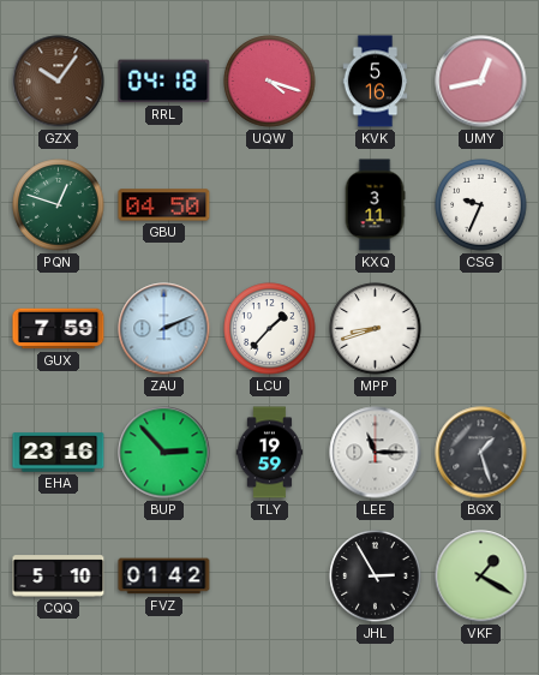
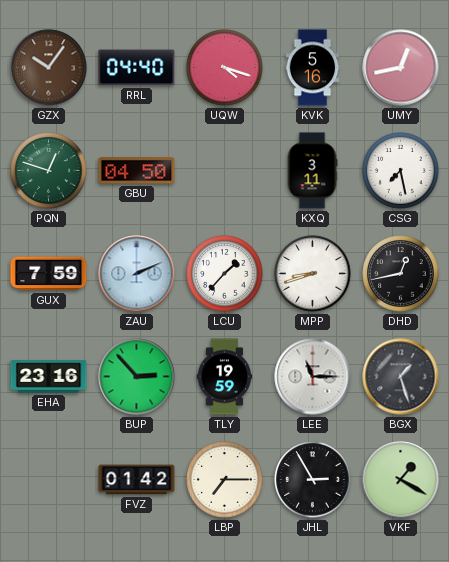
RRL: 04:18 -> 04:40
CSG: 9:34 -> 7:28
DHD: none -> 12:43
CQQ: 5:10 -> none
LBP: none -> 7:15
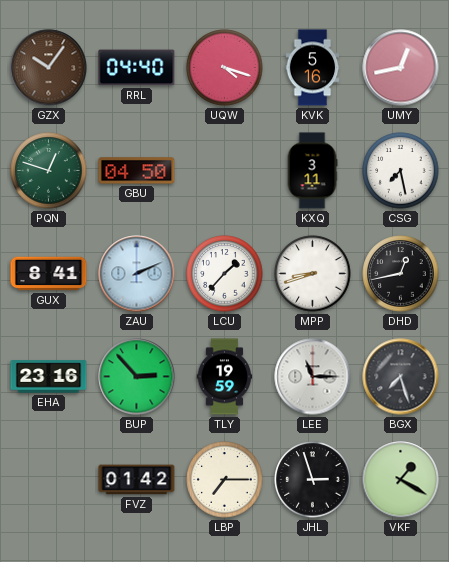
GUX: 7:59 -> 8:41
BGX: 1:27 -> 7:27
JHL: 2:55 -> 2:57
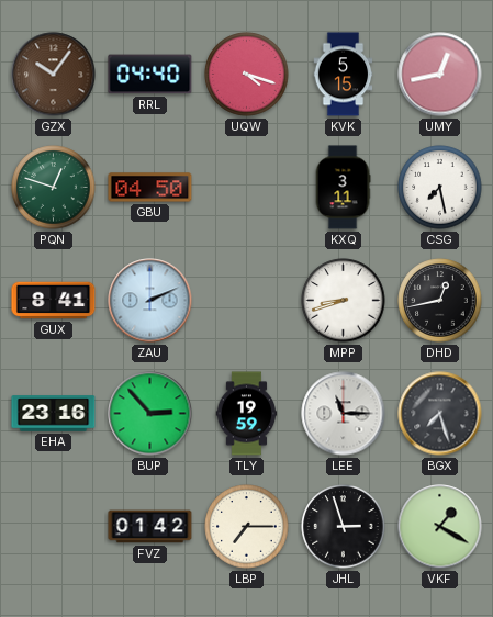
KVK: 5:16 -> 5:15
LCU: 1:37 -> none
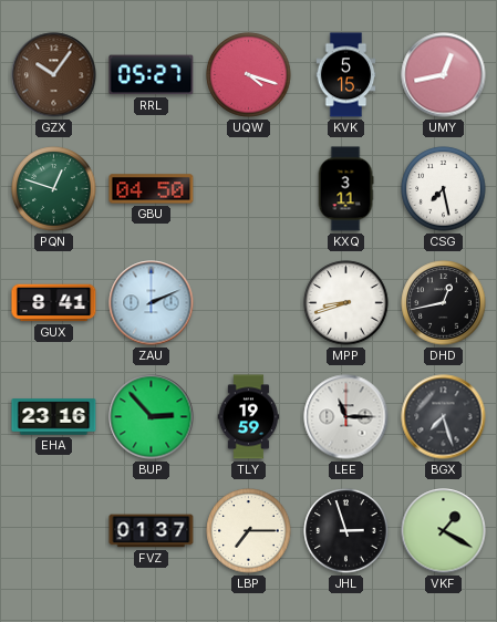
RRL: 04:40 -> 05:27
FVZ: 01:42 -> 01:37
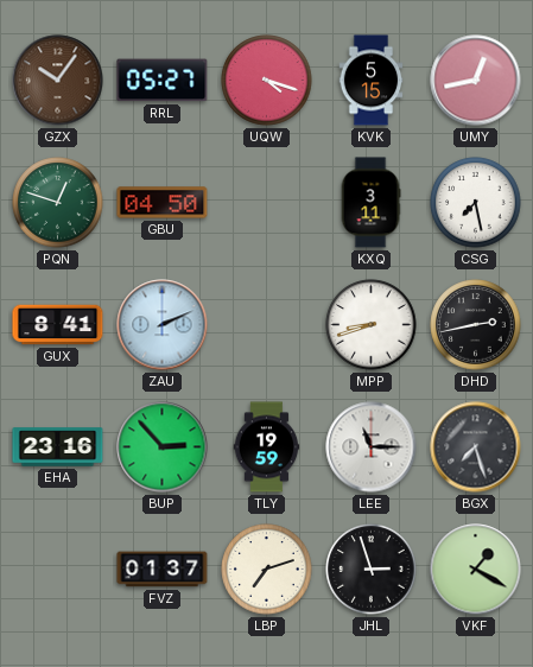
DHD: 12:43 -> 2:43
LBP: 7:15 -> 7:12
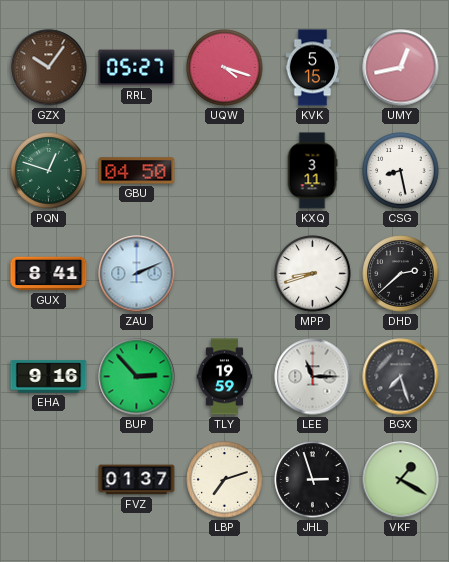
CSG: 7:28 -> 8:28
DHD: 2:43 -> 2:38
EHA: 23:16 -> 9:16
